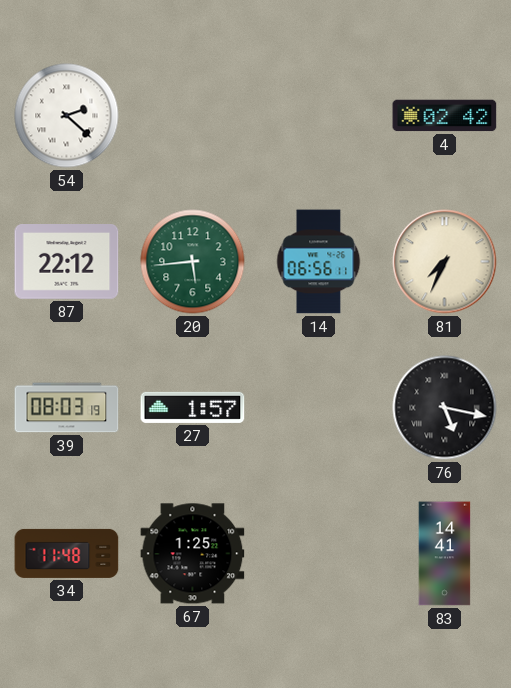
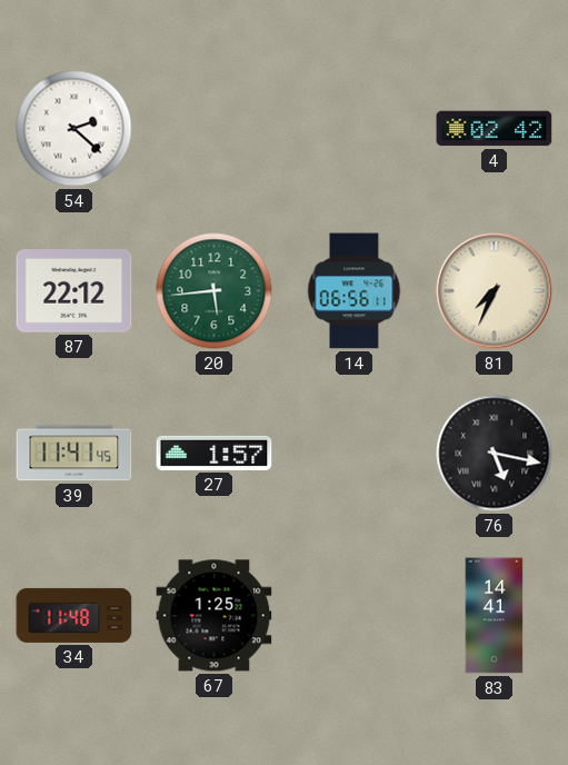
39: 08:03 -> 11:41
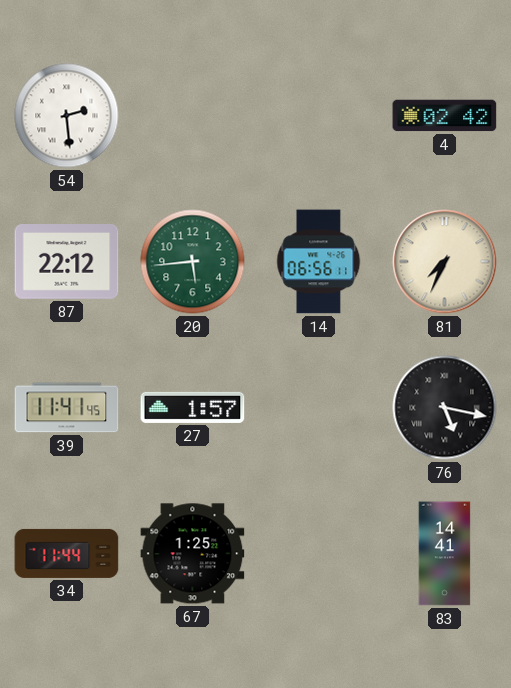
54: 2:22 -> 2:29
34: 11:48 -> 11:44
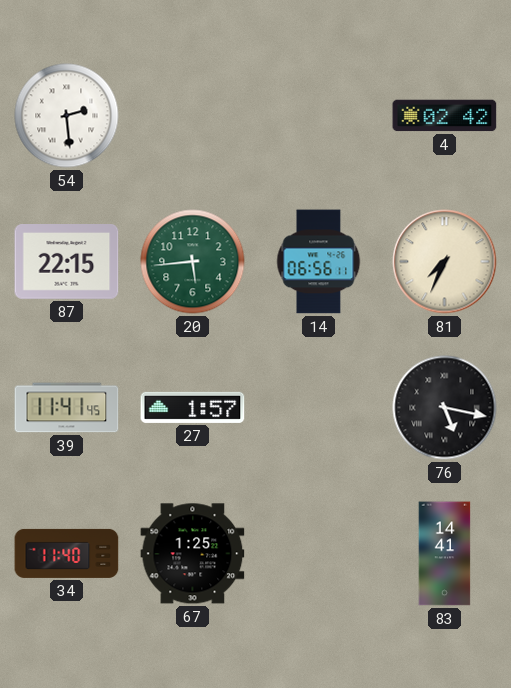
87: 22:12 -> 22:15
34: 11:44 -> 11:40
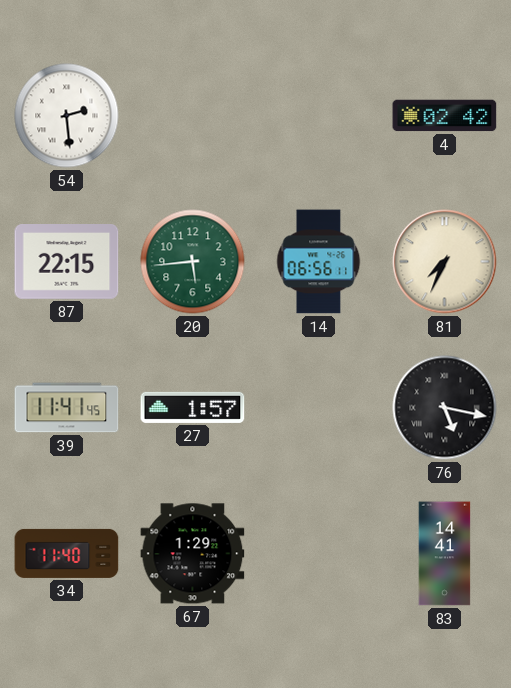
67: 1:25 -> 1:29
